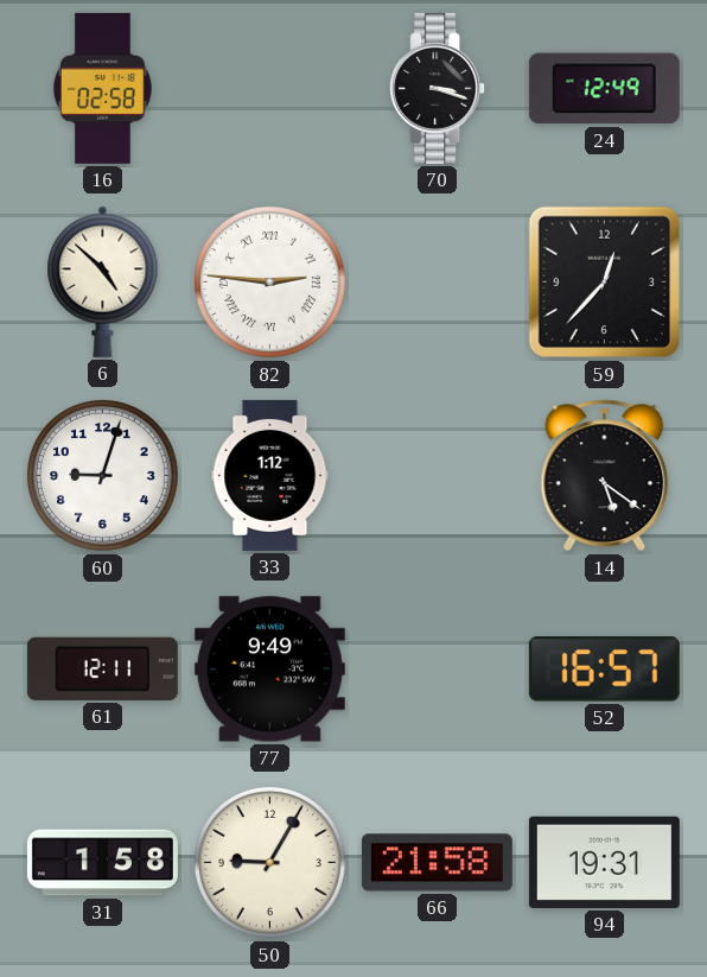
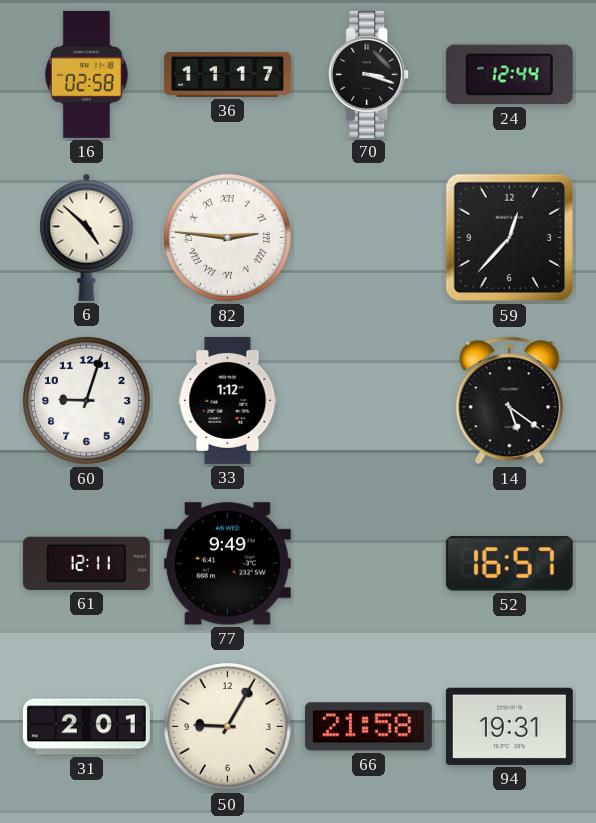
36: none -> 11:17
24: 12:49 -> 12:44
31: 1:58 -> 2:01
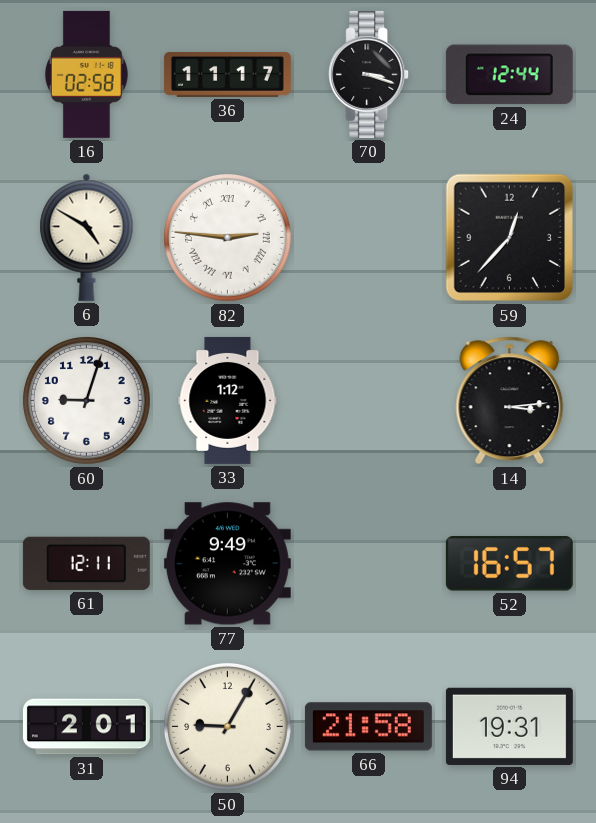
6: 4:52 -> 4:50
14: 5:21 -> 3:14
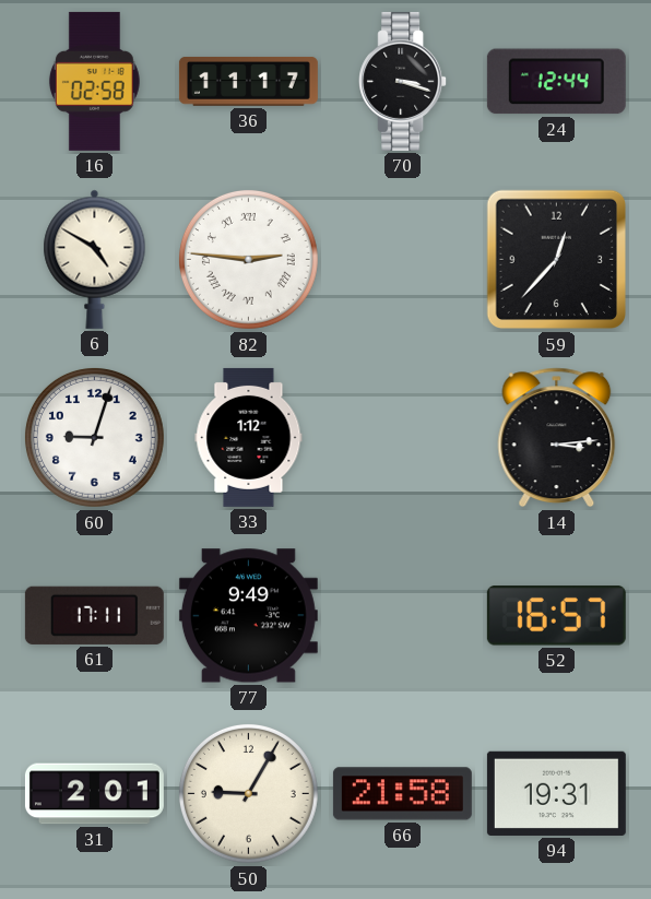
61: 12:11 -> 17:11
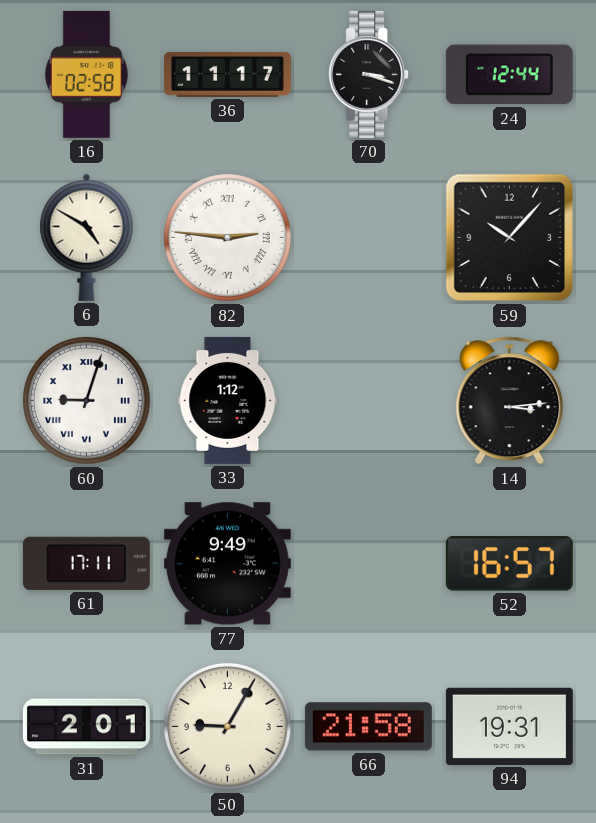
59: 12:37 -> 10:07
60 numerals: Arabic -> Roman
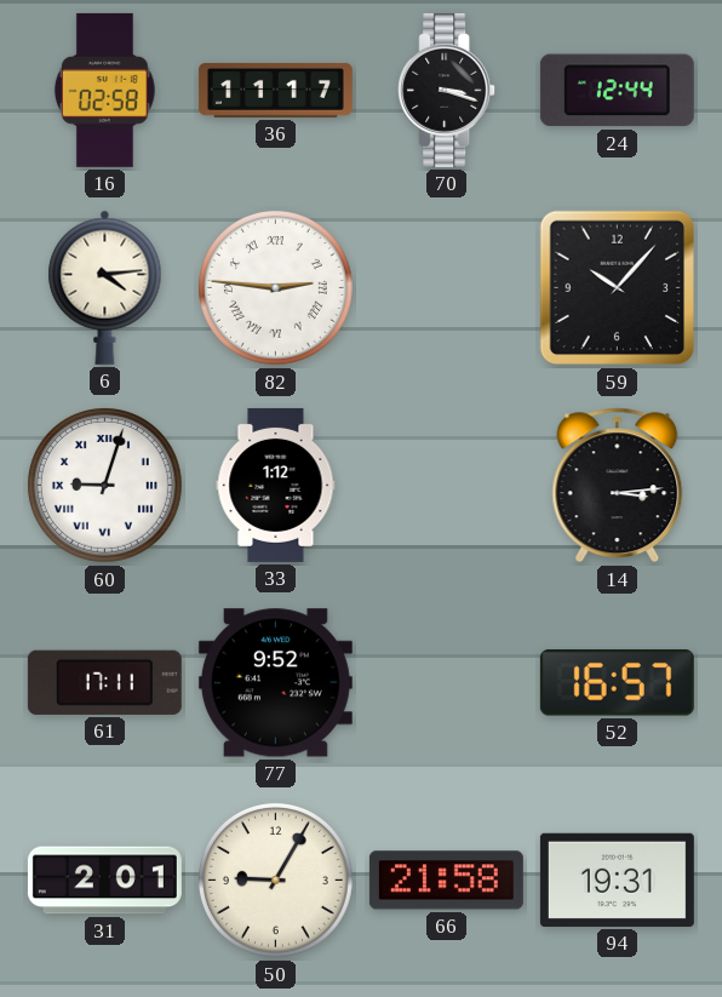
6: 4:50 -> 4:14
77: 9:49 -> 9:52
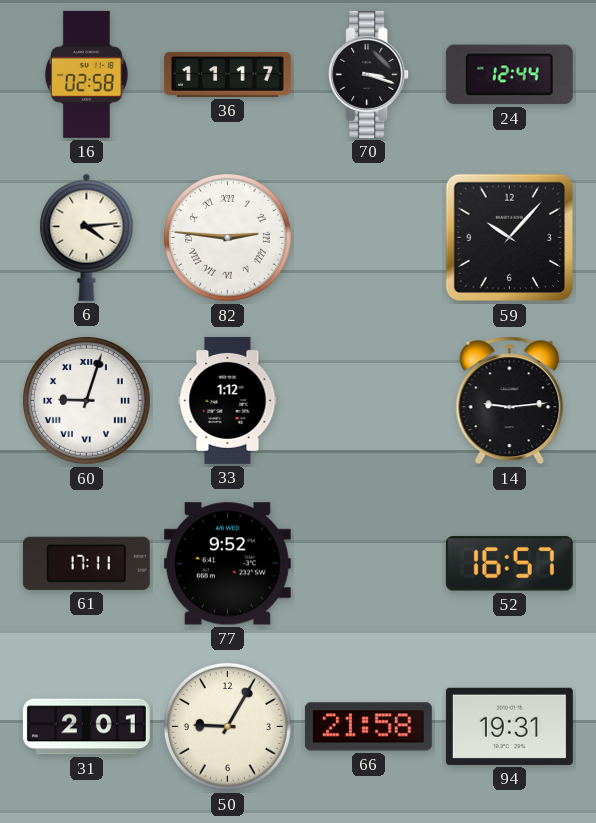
14: 3:14 -> 9:14
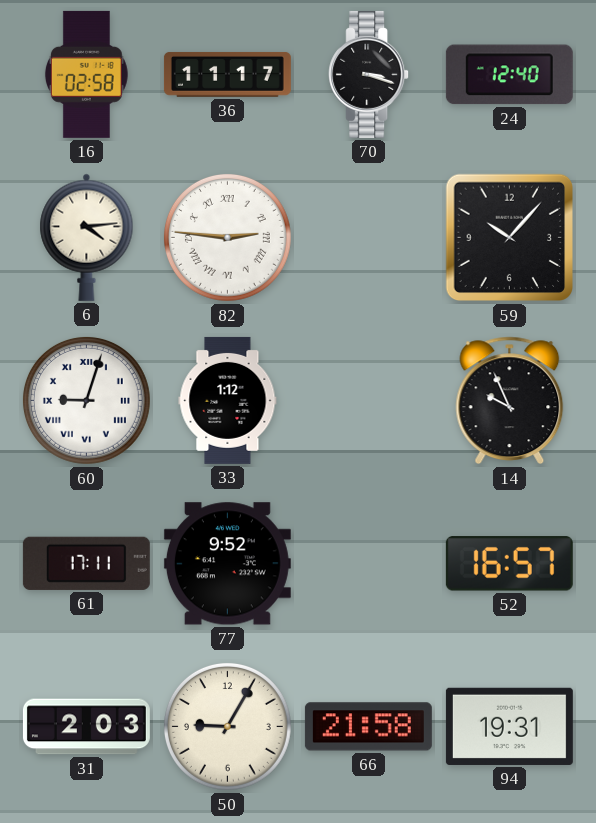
24: 12:44 -> 12:40
14: 9:14 -> 9:56
31: 2:01 -> 2:03
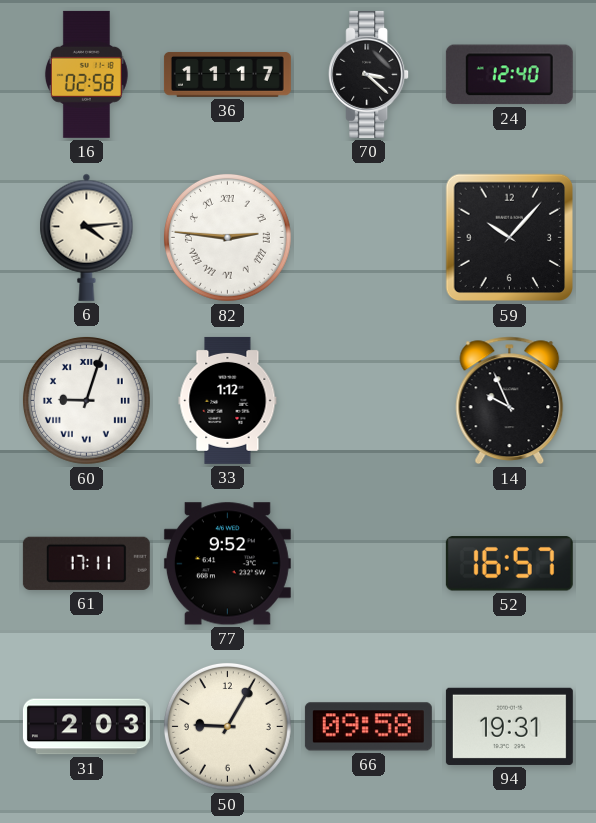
70: 3:18 -> 3:22
66: 21:58 -> 09:58
